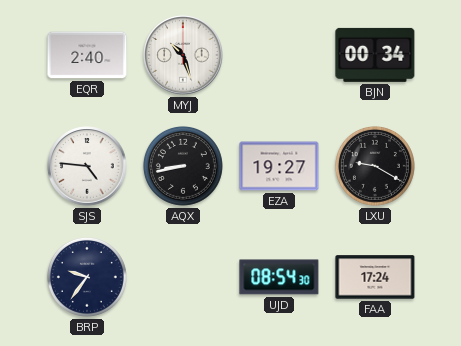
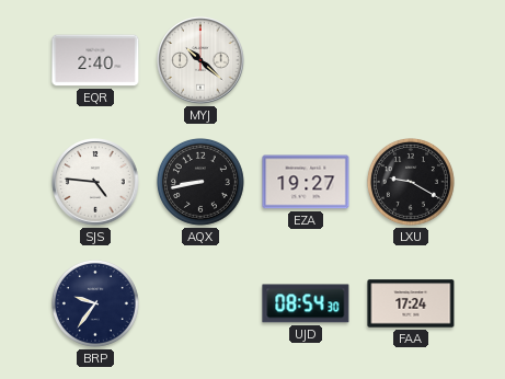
MYJ: 10:27 -> 10:22
BJN: 00:34 -> none
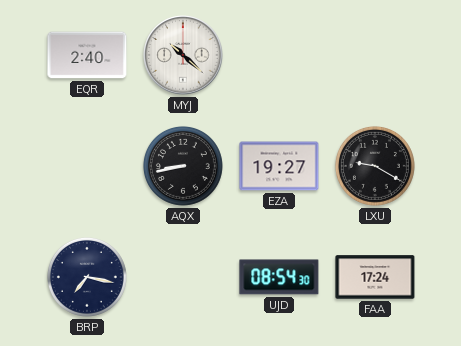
SJS: 4:46 -> none
BRP: 9:36 -> 7:17
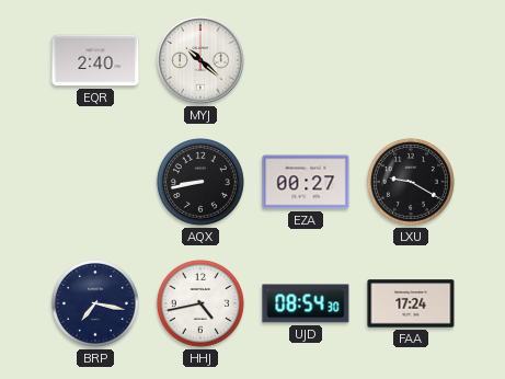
EZA: 19:27 -> 00:27
HHJ: none -> 4:43
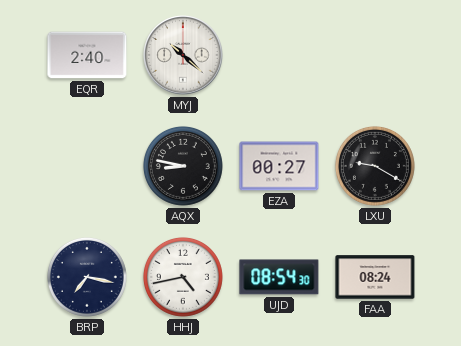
AQX: 8:43 -> 8:47
FAA: 17:24 -> 08:24
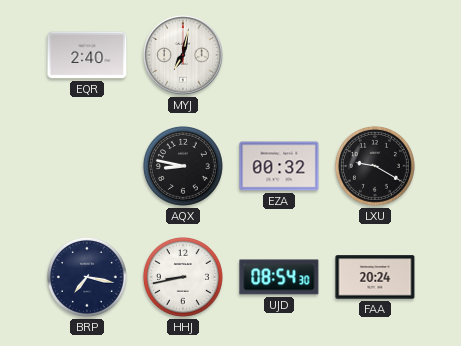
MYJ: 10:22 -> 7:02
EZA: 00:27 -> 00:32
HHJ: 4:43 -> 8:43
FAA: 08:24 -> 20:24
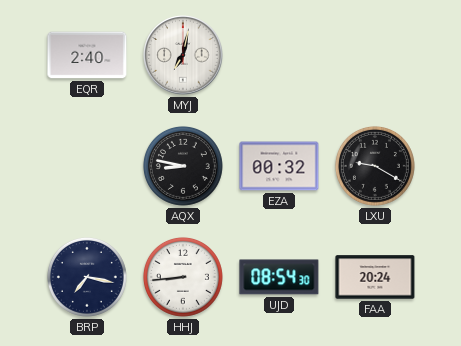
HHJ: 8:43 -> 8:44
